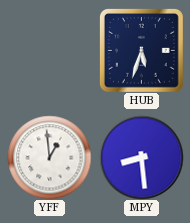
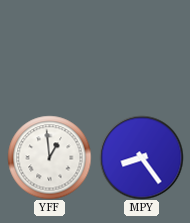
HUB: 5:33 -> none
MPY: 8:29 -> 8:24
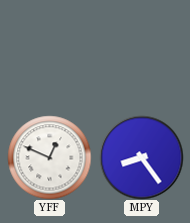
YFF: 12:59 -> 12:49
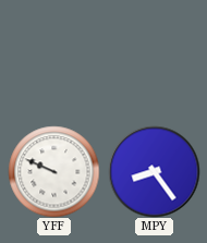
YFF: 12:49 -> 9:49
